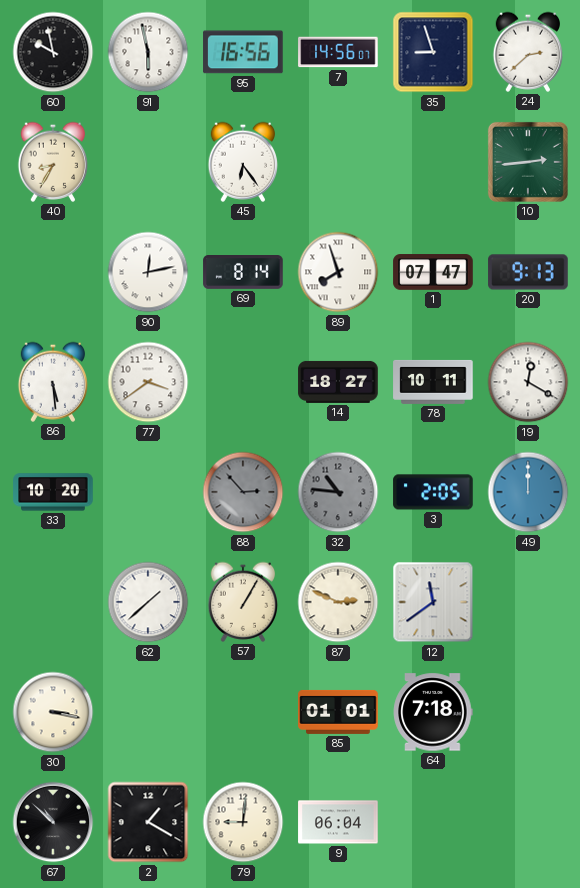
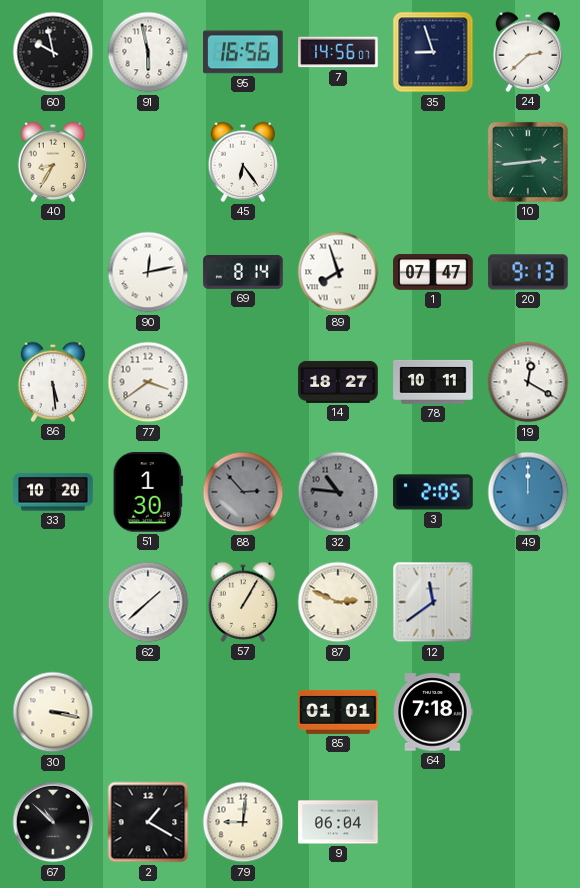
51: none -> 1:30
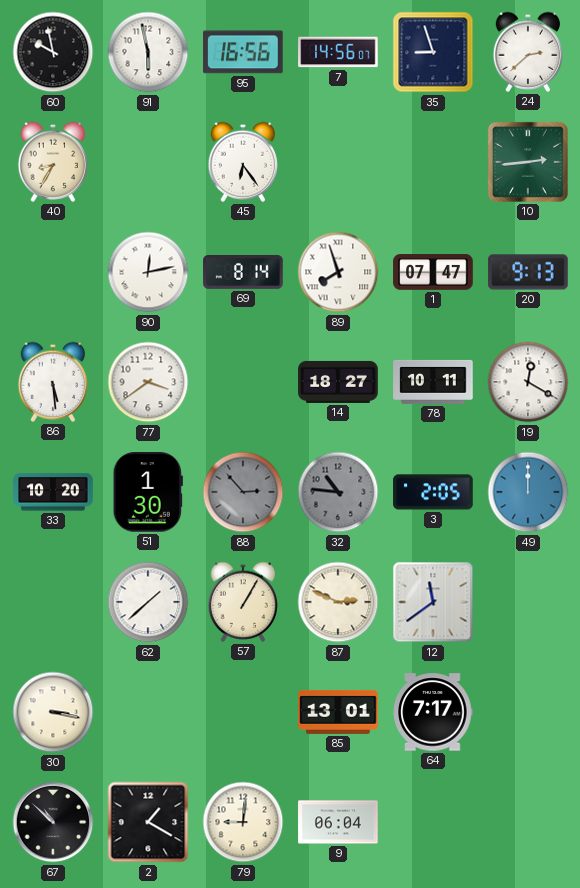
85: 01:01 -> 13:01
64: 7:18 -> 7:17
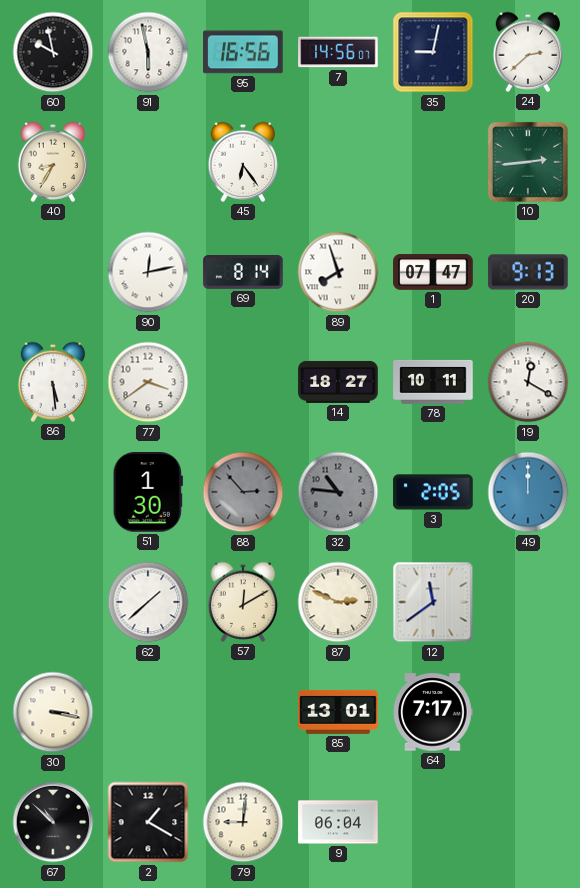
35: 8:57 -> 9:02
33: 10:20 -> none
57: 1:05 -> 12:10
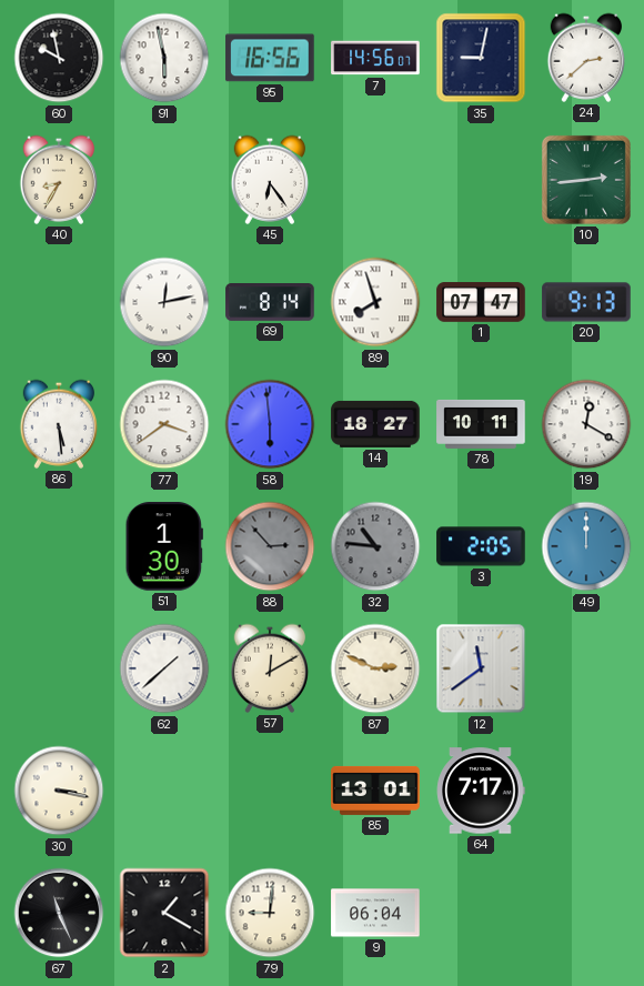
58: none -> 5:59
67: 10:52 -> 11:26
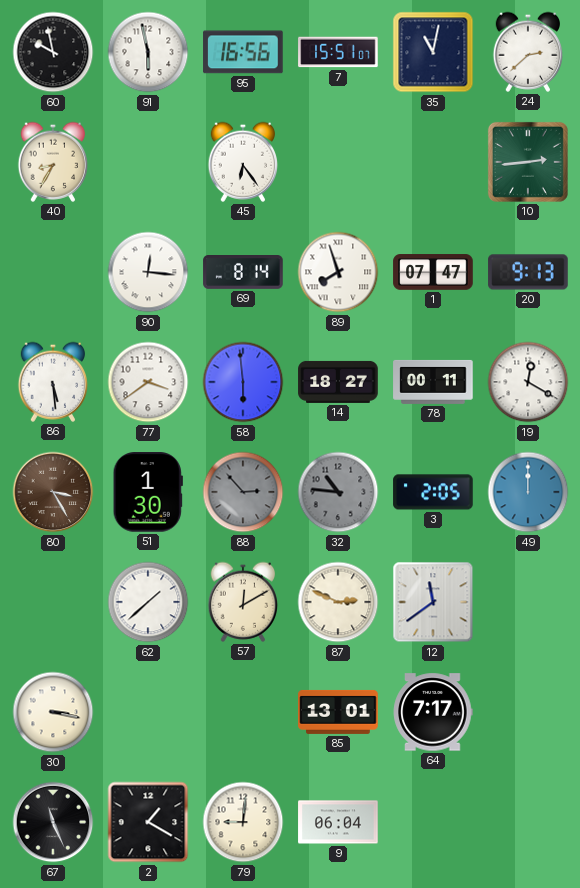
7: 14:56 -> 15:51
35: 9:02 -> 11:02
90: 12:13 -> 12:16
78: 10:11 -> 00:11
80: none -> 3:25
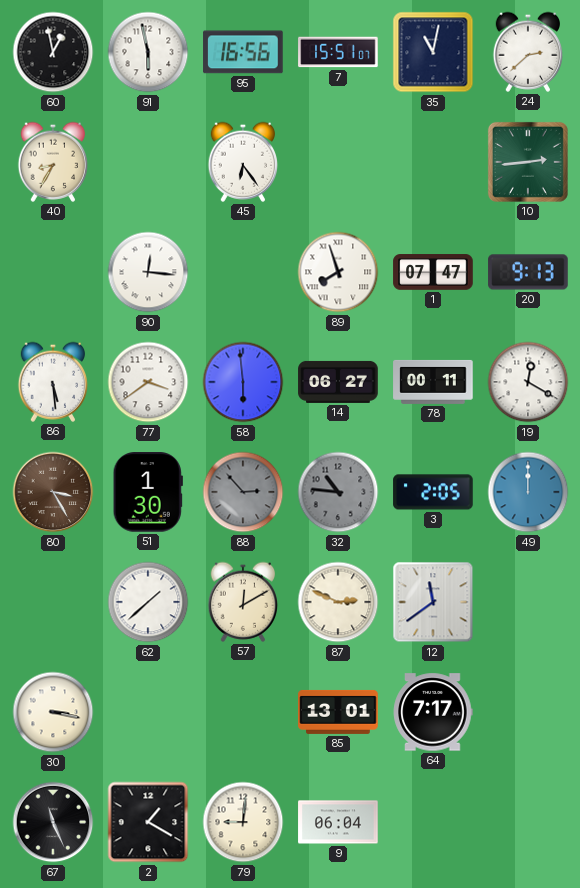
60: 9:58 -> 12:58
69: 8:14 -> none
14: 18:27 -> 06:27
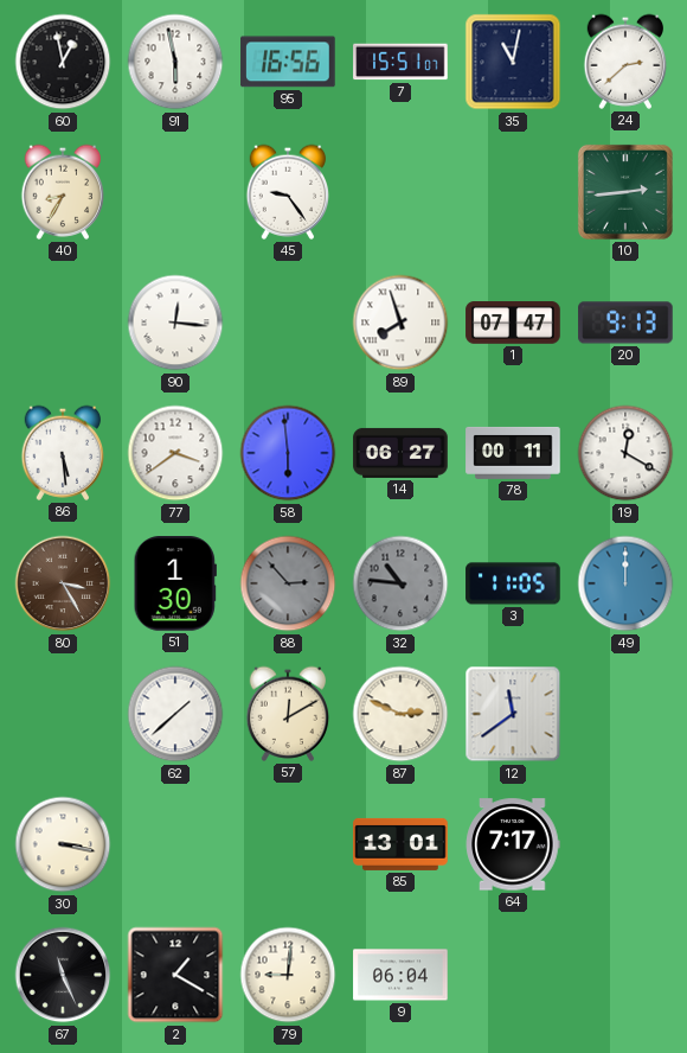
45: 6:24 -> 9:24
3: 2:05 -> 11:05
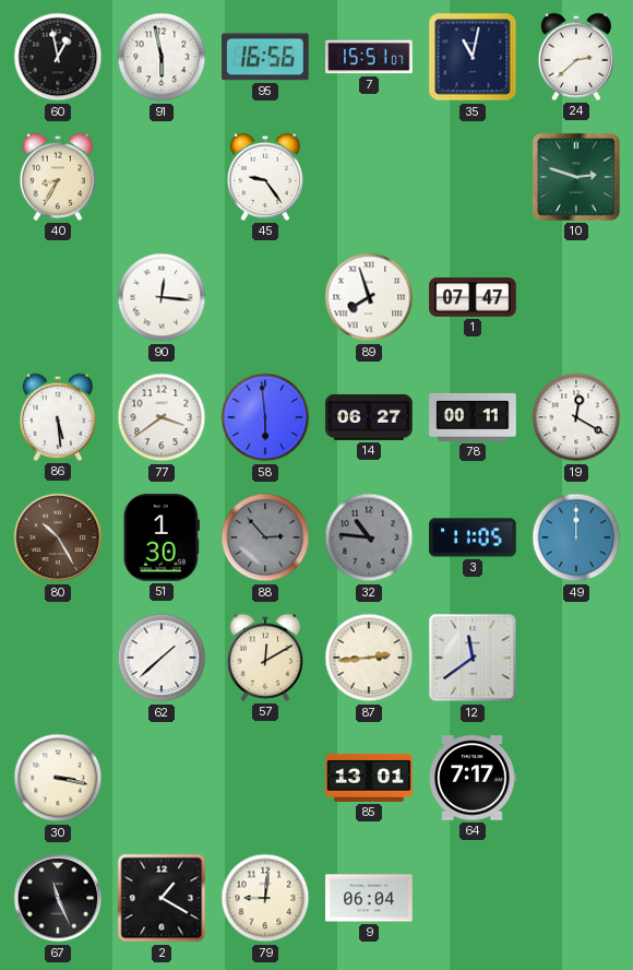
10: 2:44 -> 2:48
20: 9:13 -> none
80: 3:25 -> 10:25
87: 2:49 -> 2:44
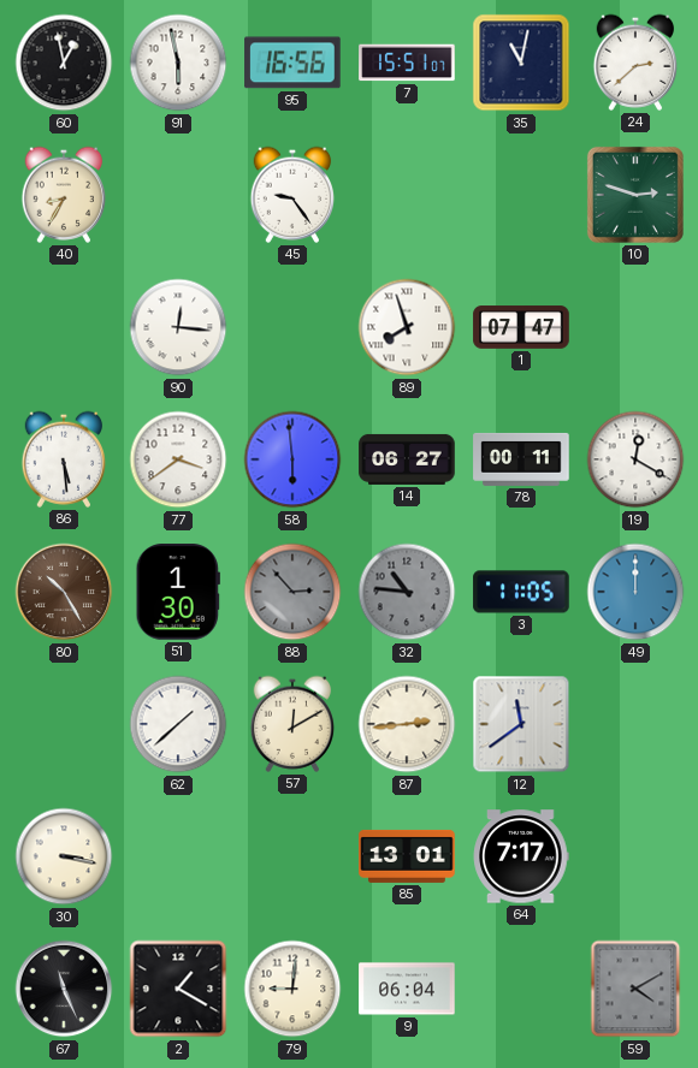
59: none -> 4:10
